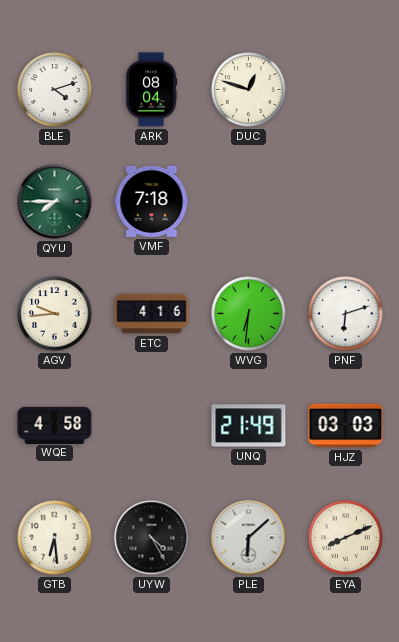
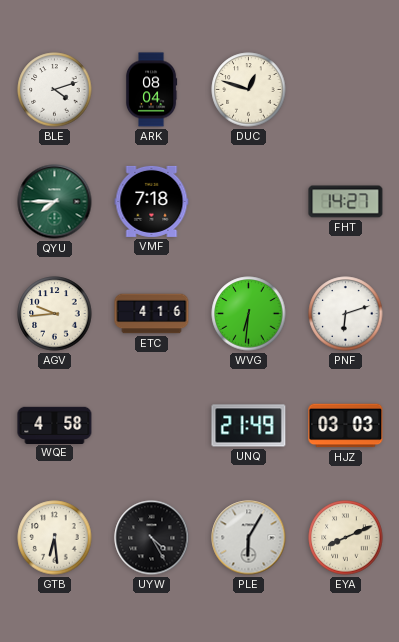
FHT: none -> 14:27
PLE: 6:08 -> 6:05
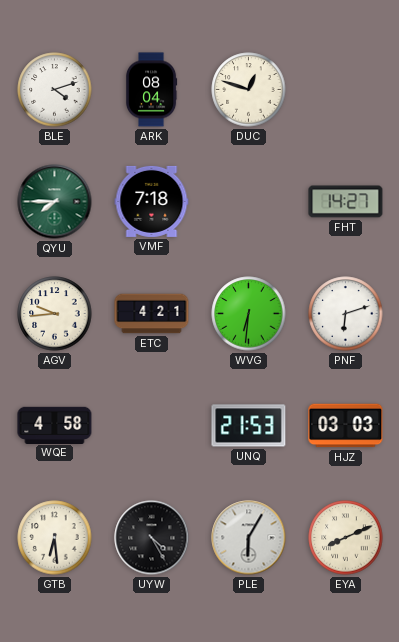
ETC: 4:16 -> 4:21
UNQ: 21:49 -> 21:53
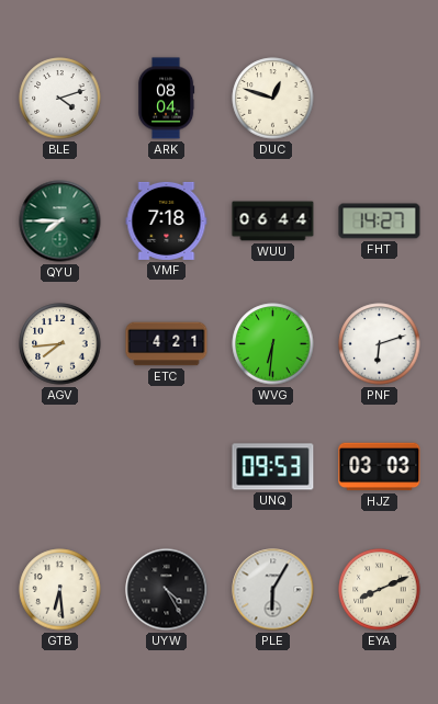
WUU: none -> 06:44
AGV: 9:44 -> 7:44
WQE: 4:58 -> none
UNQ: 21:53 -> 09:53
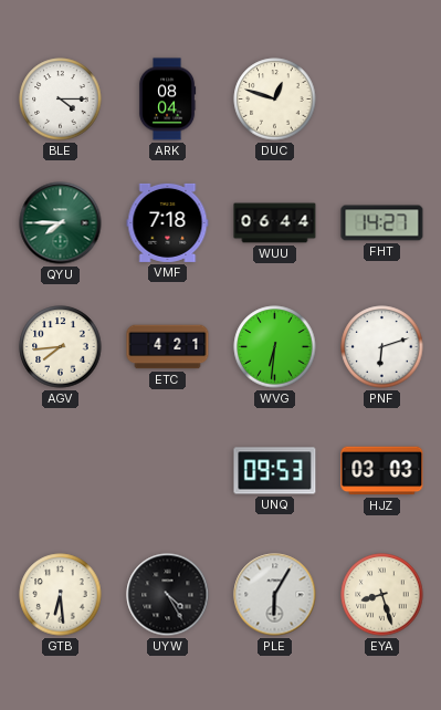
BLE: 4:12 -> 4:15
EYA: 8:11 -> 8:27
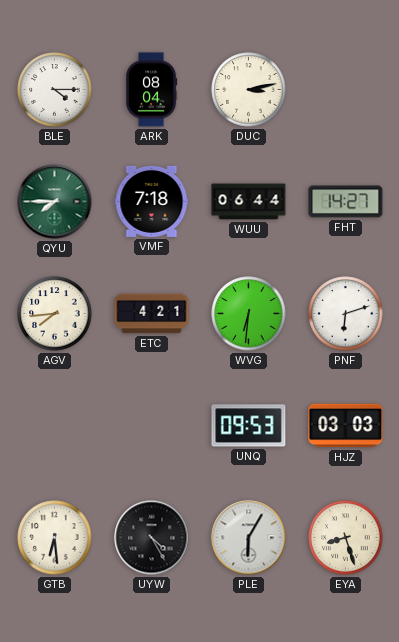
DUC: 12:48 -> 3:13
